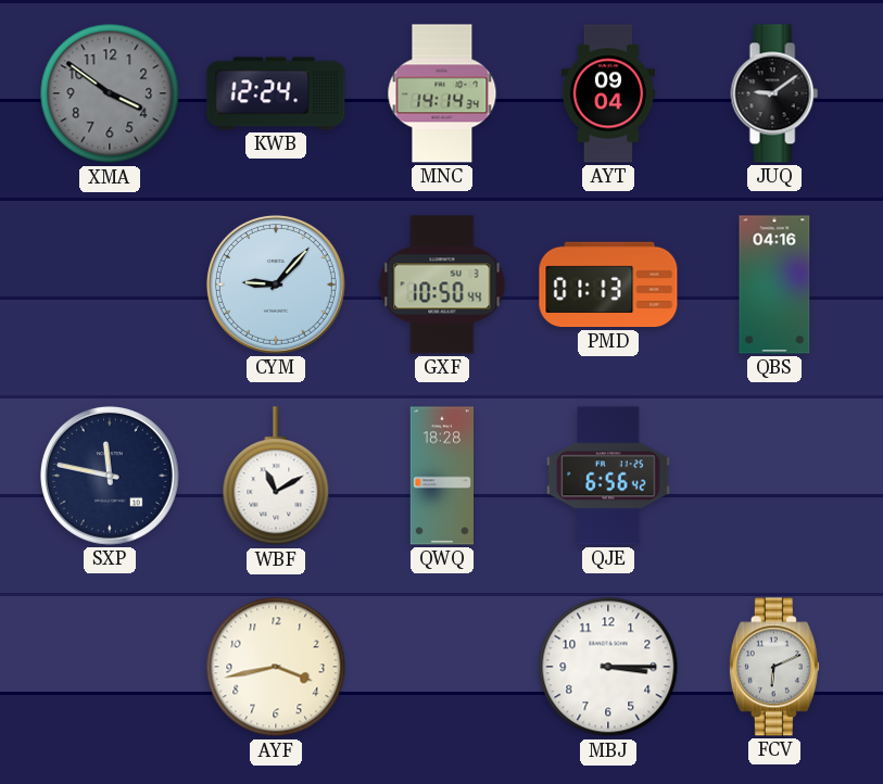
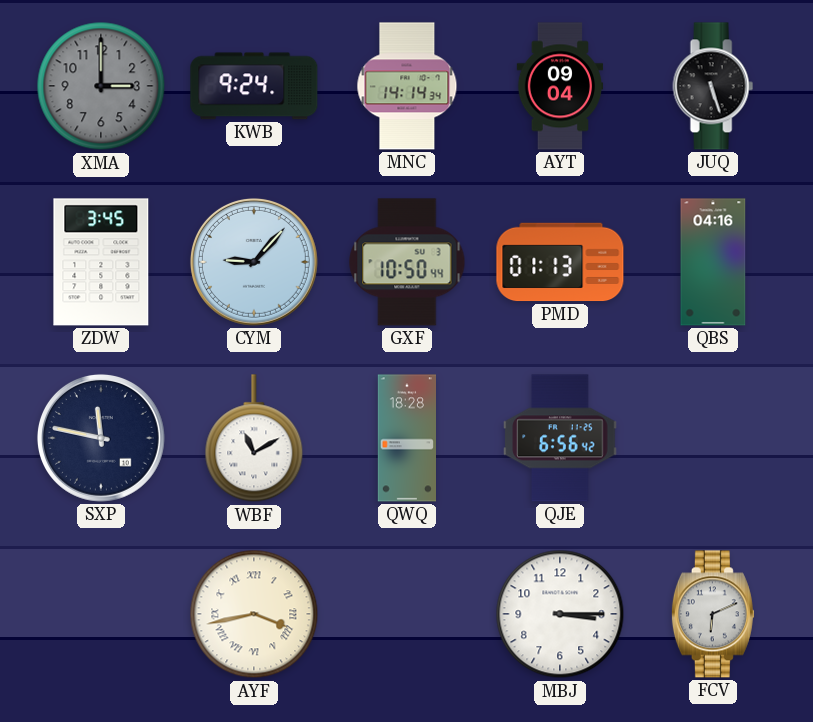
XMA: 3:51 -> 3:00
KWB: 12:24 -> 9:24
JUQ: 9:09 -> 5:27
ZDW: none -> 3:45
AYF numerals: Arabic -> Roman
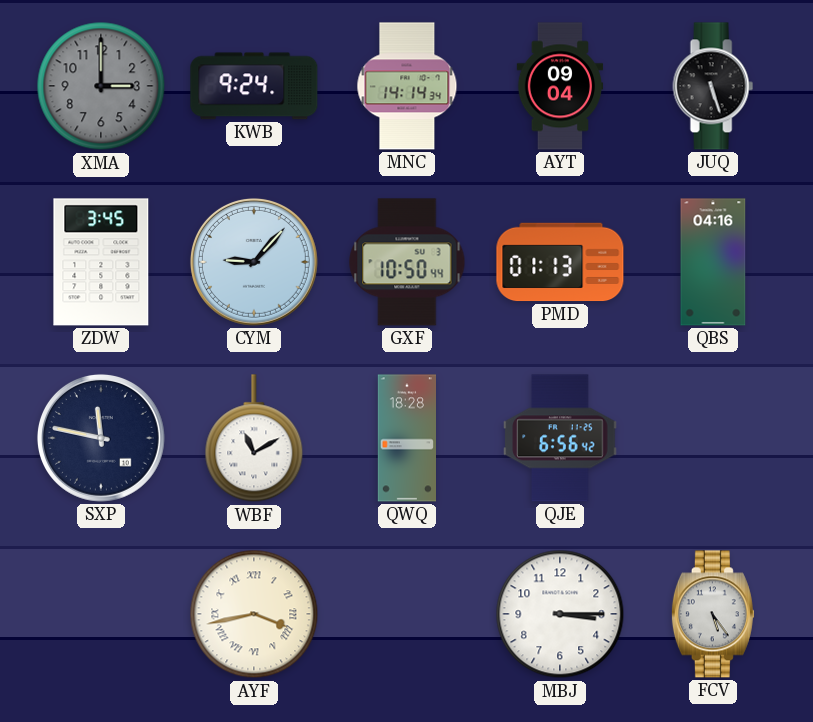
FCV: 6:11 -> 5:24
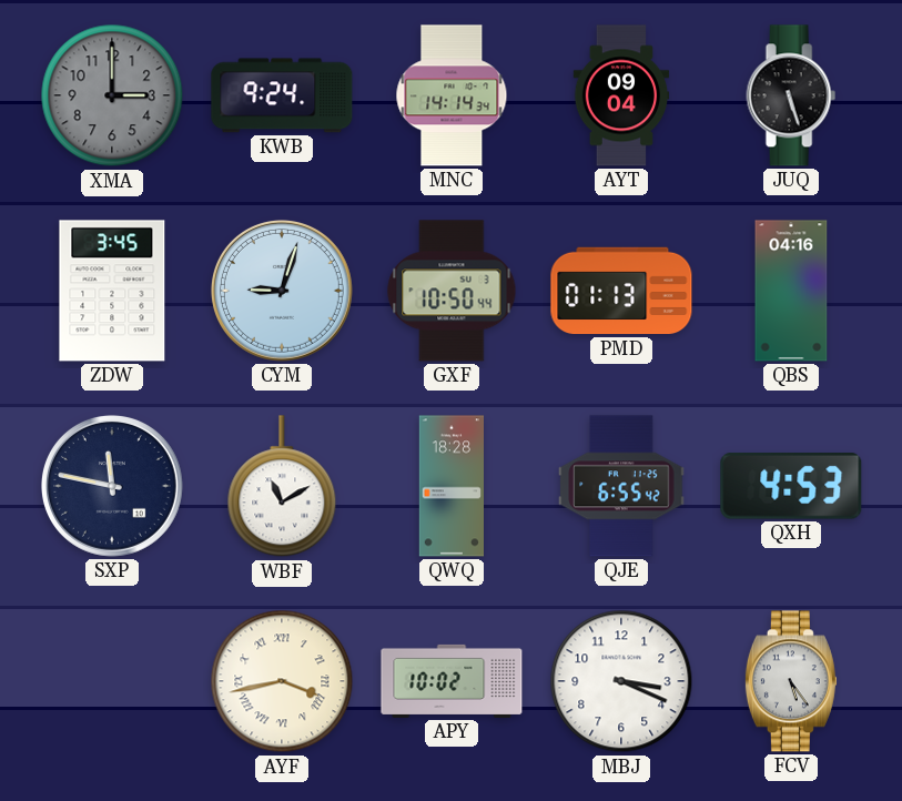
CYM: 9:07 -> 9:03
QJE: 6:56 -> 6:55
QXH: none -> 4:53
APY: none -> 10:02
MBJ: 3:15 -> 3:19
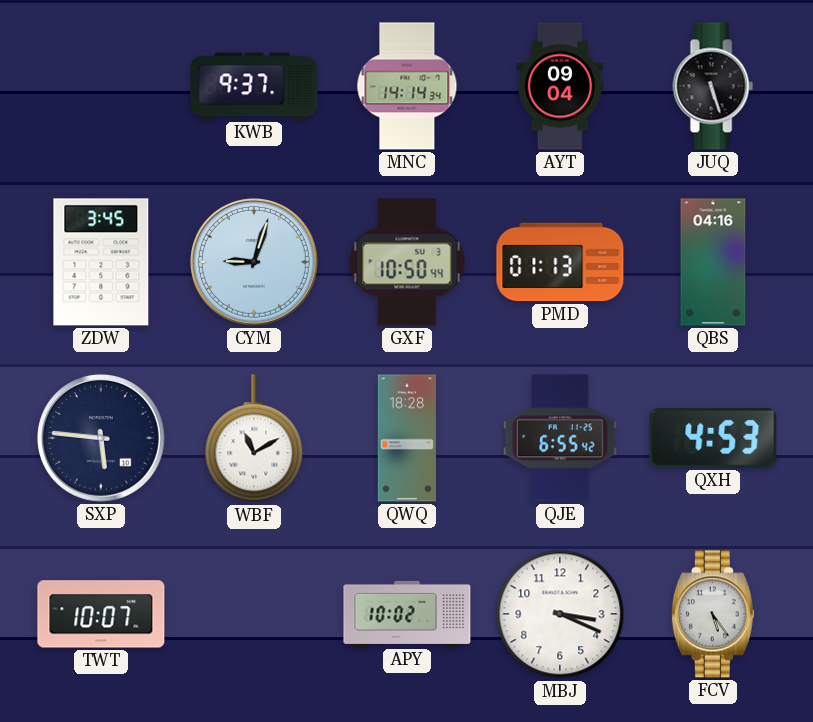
XMA: 3:00 -> none
KWB: 9:24 -> 9:37
SXP: 11:47 -> 5:46
TWT: none -> 10:07
AYF: 3:43 -> none
